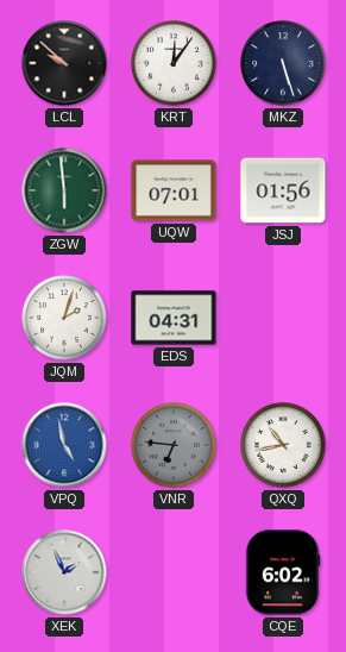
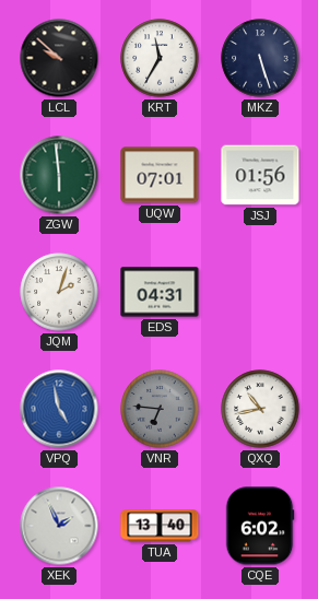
KRT: 12:06 -> 11:35
TUA: none -> 13:40
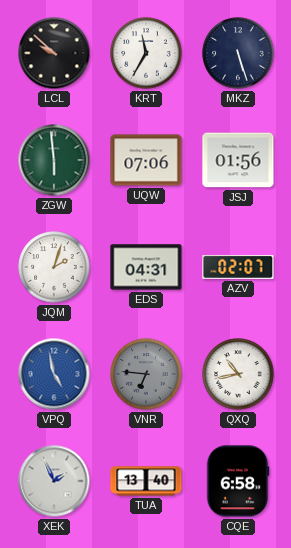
UQW: 07:01 -> 07:06
AZV: none -> 02:07
CQE: 6:02 -> 6:58
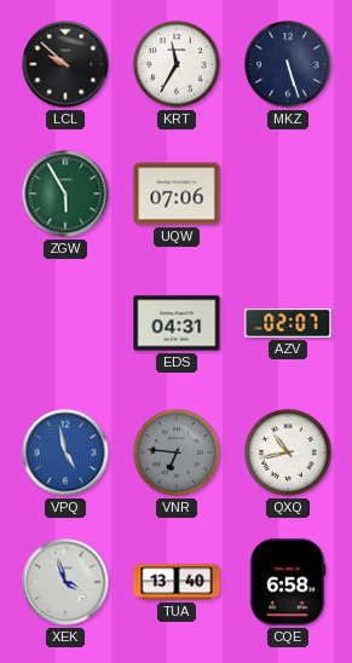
ZGW: 5:59 -> 5:55
JSJ: 01:56 -> none
JQM: 2:03 -> none
XEK: 1:56 -> 3:57
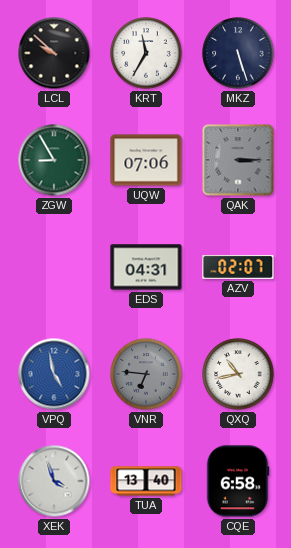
ZGW: 5:55 -> 8:55
QAK: none -> 3:15
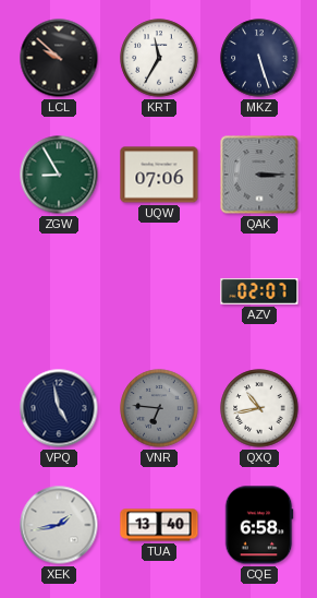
EDS: 04:31 -> none
VPQ dial: blue -> navy
XEK: 3:57 -> 1:43
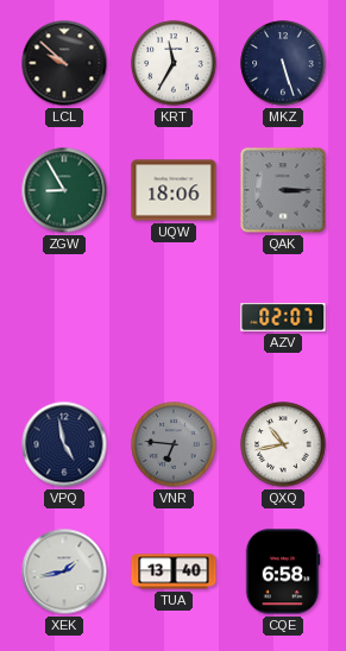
UQW: 07:06 -> 18:06
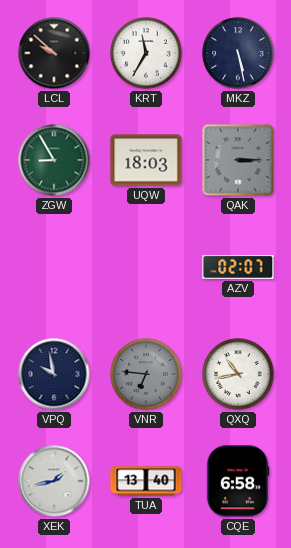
MKZ: 5:27 -> 5:28
UQW: 18:06 -> 18:03
VPQ: 4:58 -> 9:58
